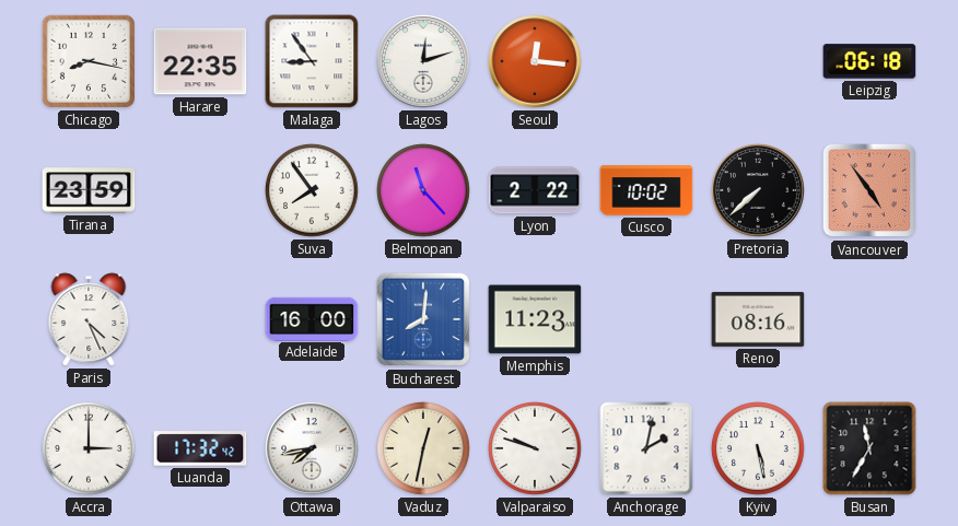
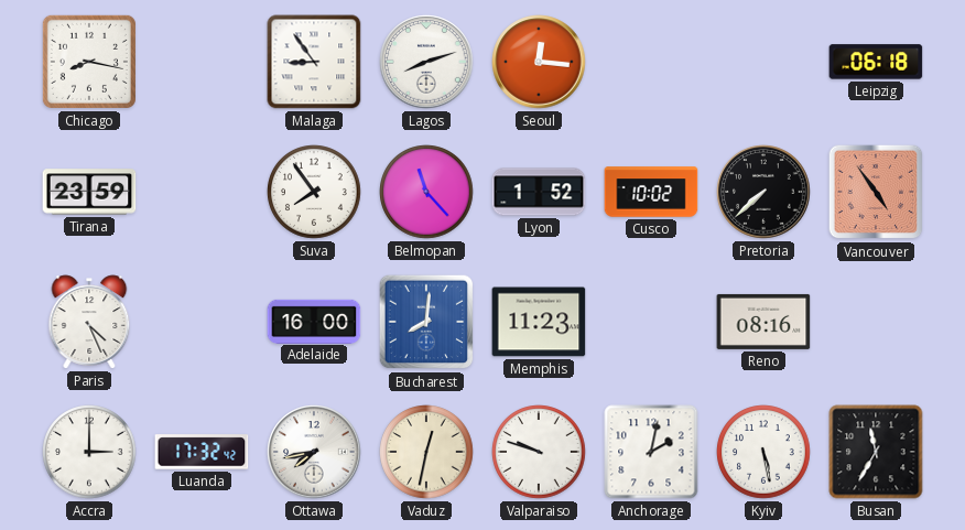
Harare: 22:35 -> none
Lagos: 12:12 -> 8:12
Lyon: 2:22 -> 1:52
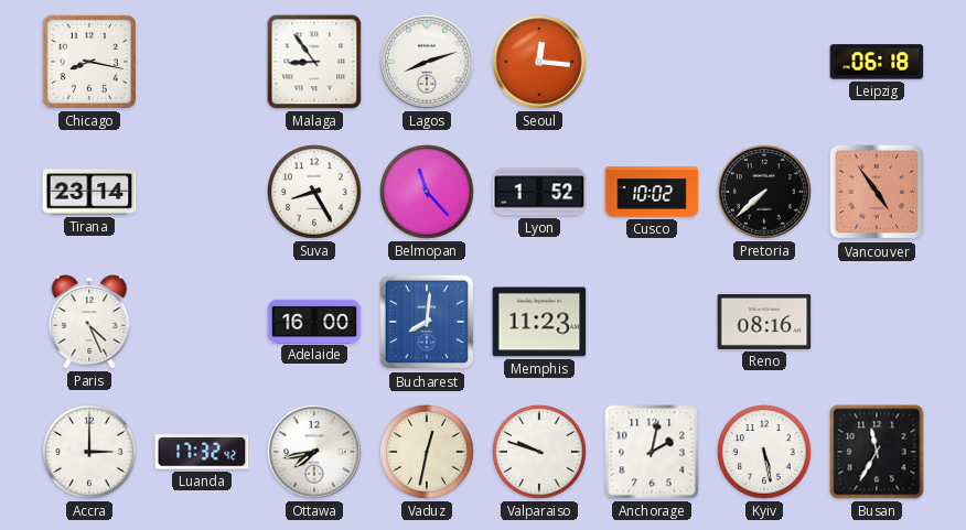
Tirana: 23:59 -> 23:14
Suva: 7:54 -> 8:25
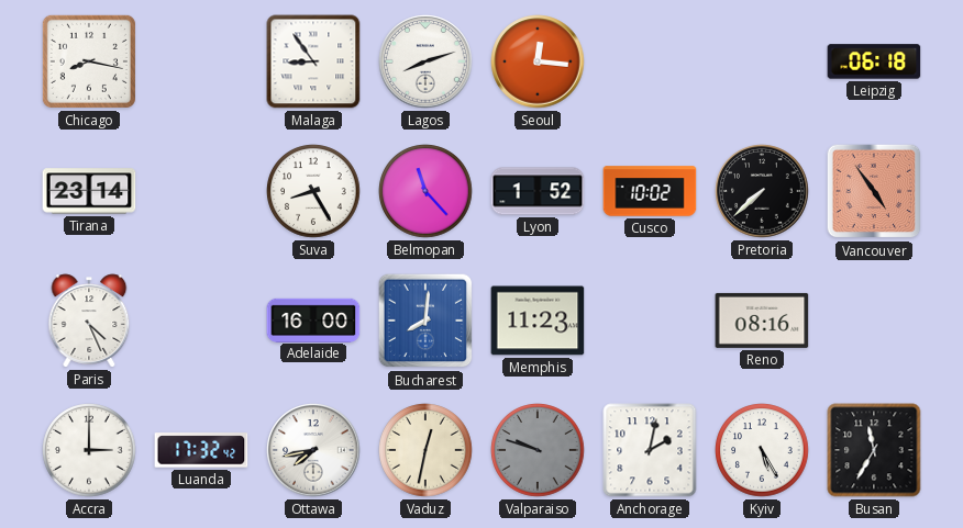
Valparaiso dial: white -> grey
Kyiv: 5:28 -> 5:25
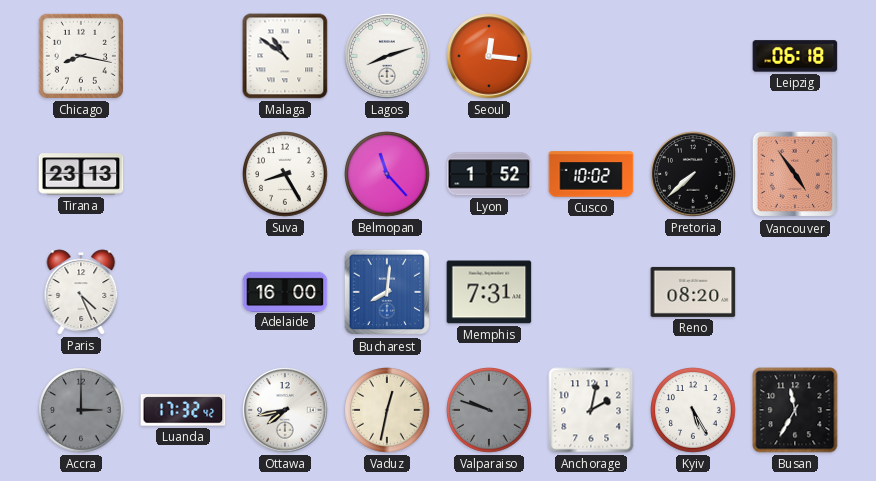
Malaga: 8:54 -> 10:51
Tirana: 23:14 -> 23:13
Memphis: 11:23 -> 7:31
Reno: 08:16 -> 08:20
Accra dial: white -> grey
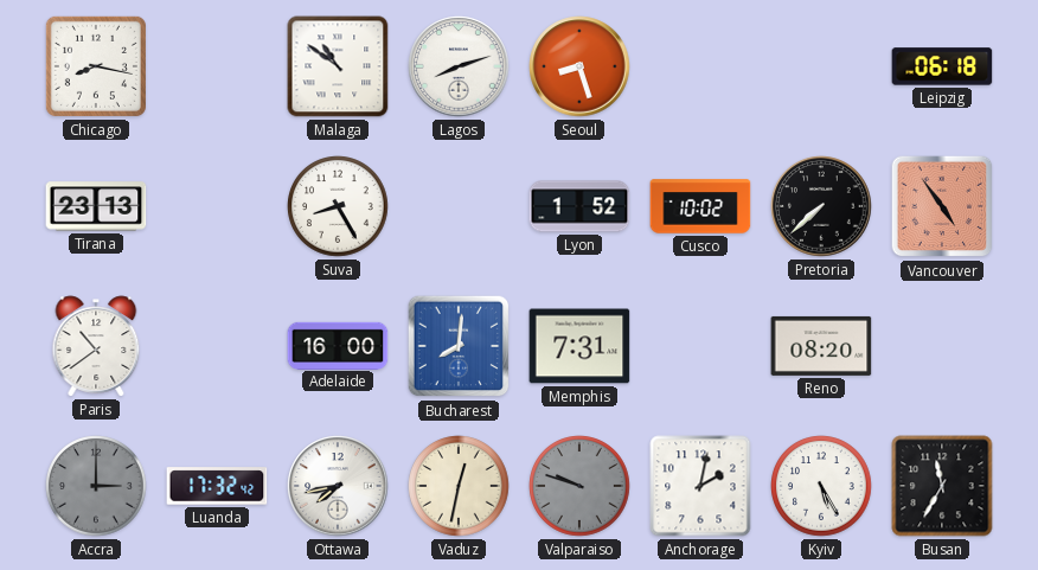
Seoul: 12:16 -> 8:27
Belmopan: 11:23 -> none
Paris: 4:26 -> 10:39
